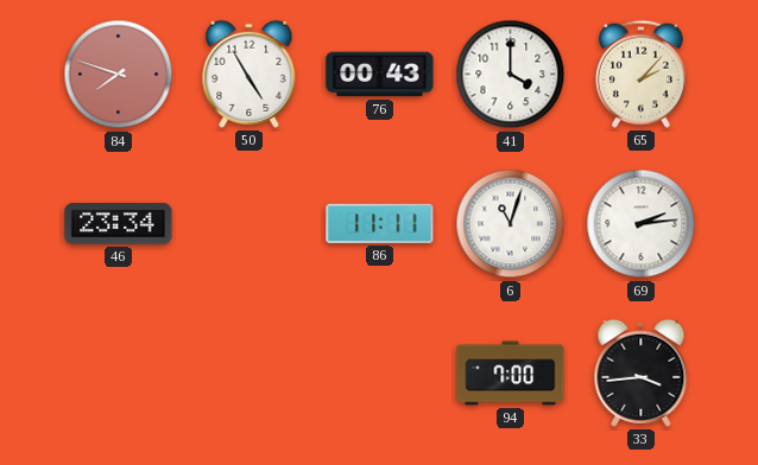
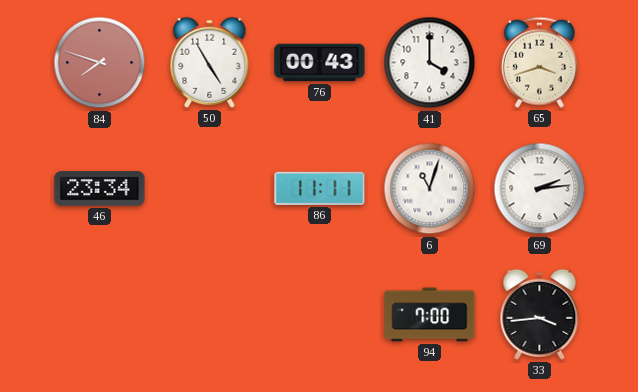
65: 2:07 -> 3:42
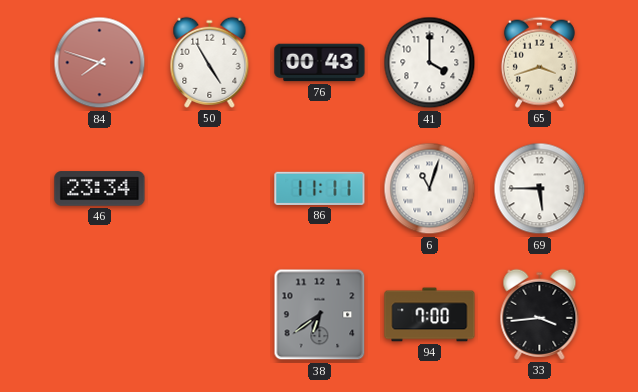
69: 2:14 -> 5:45
38: none -> 6:39
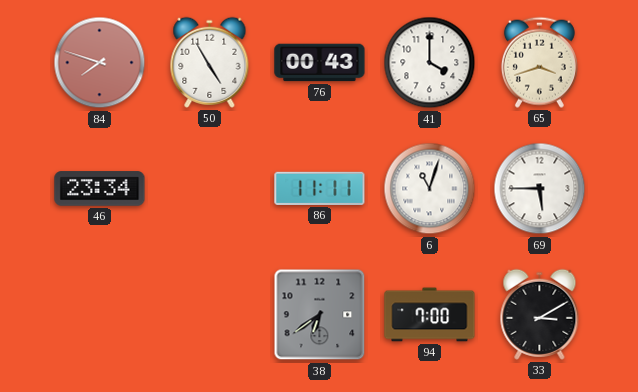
33: 3:44 -> 3:10
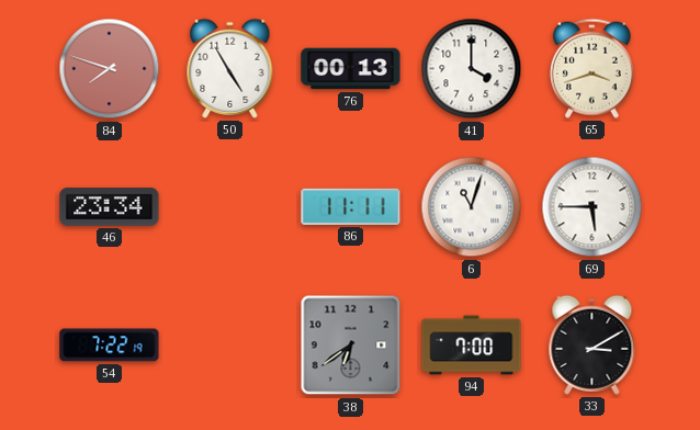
76: 00:43 -> 00:13
54: none -> 7:22
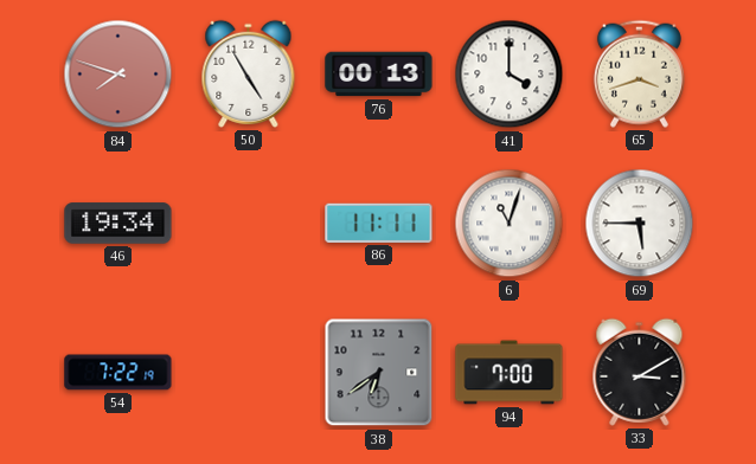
46: 23:34 -> 19:34
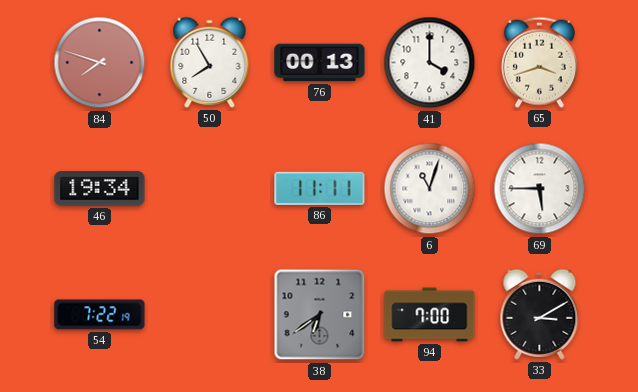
50: 4:55 -> 7:55
